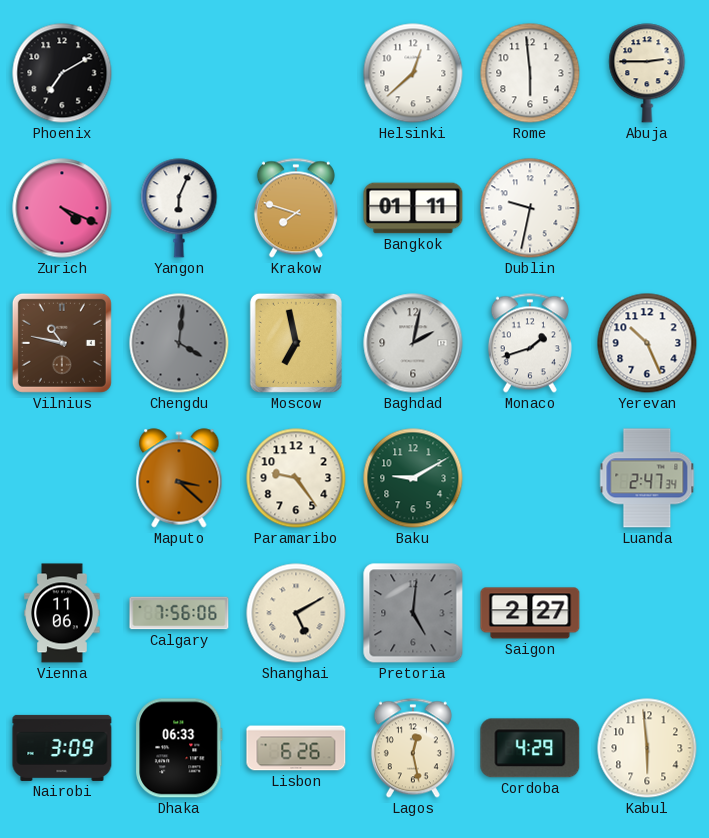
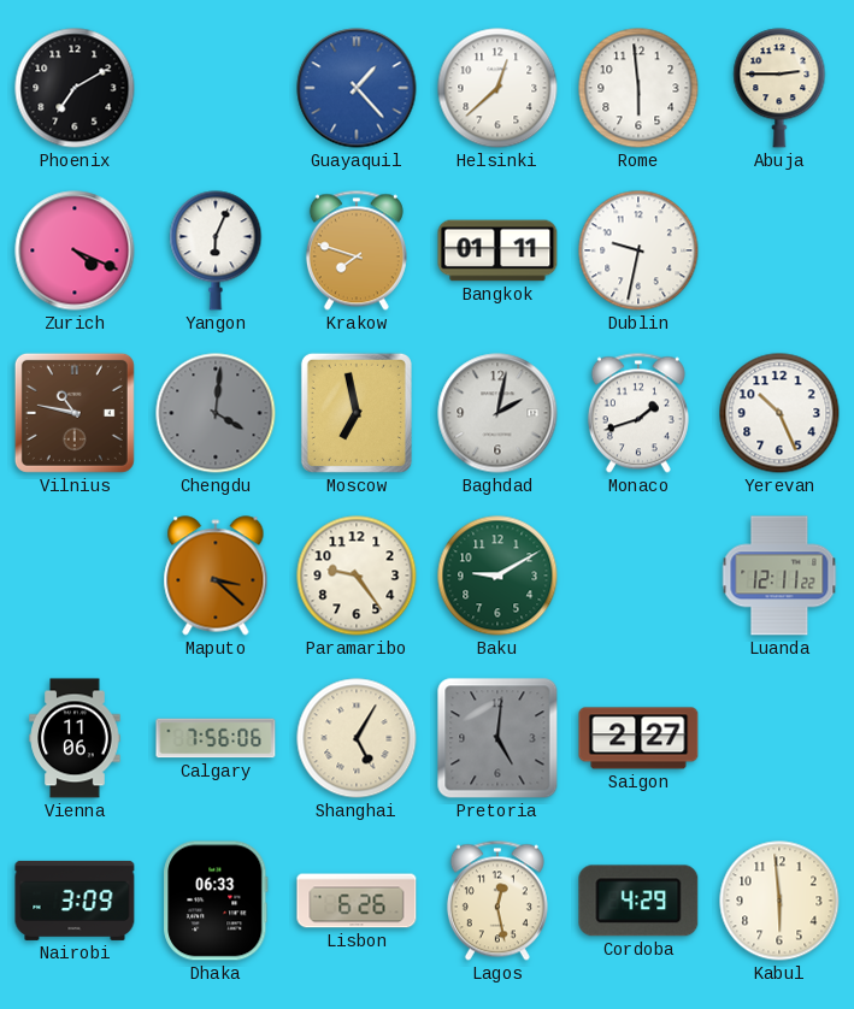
Guayaquil: none -> 1:23
Luanda: 2:47 -> 12:11
Shanghai: 5:10 -> 5:05
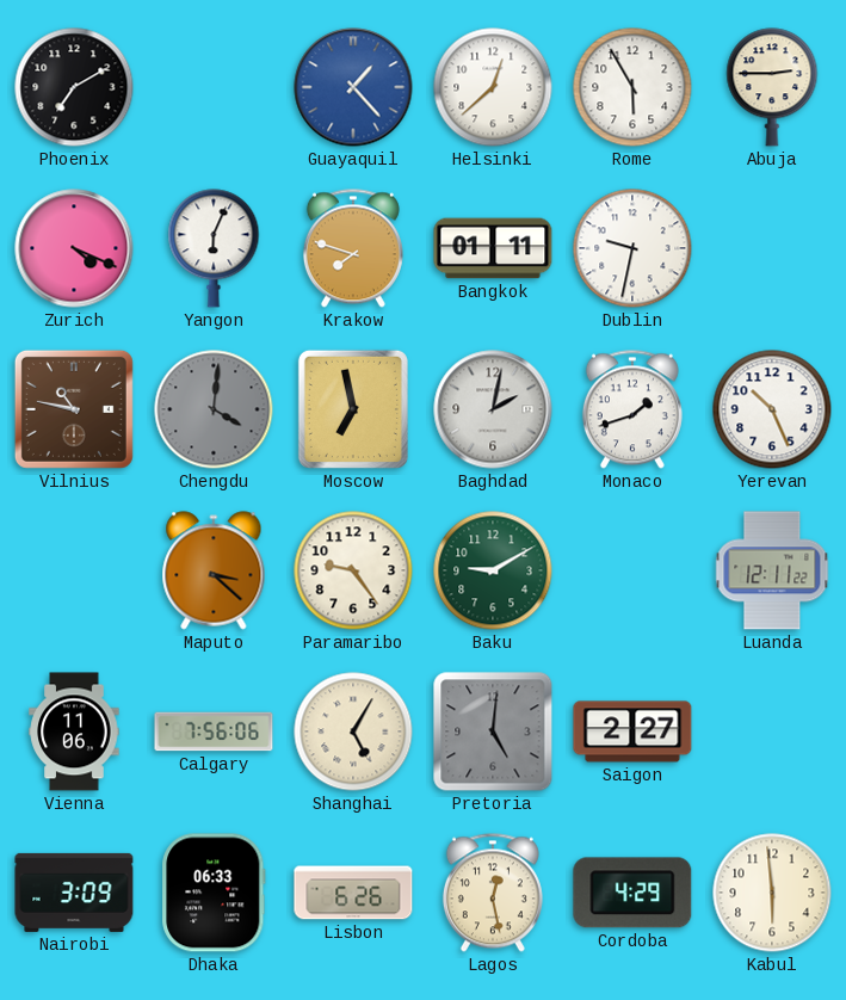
Rome: 5:59 -> 5:55
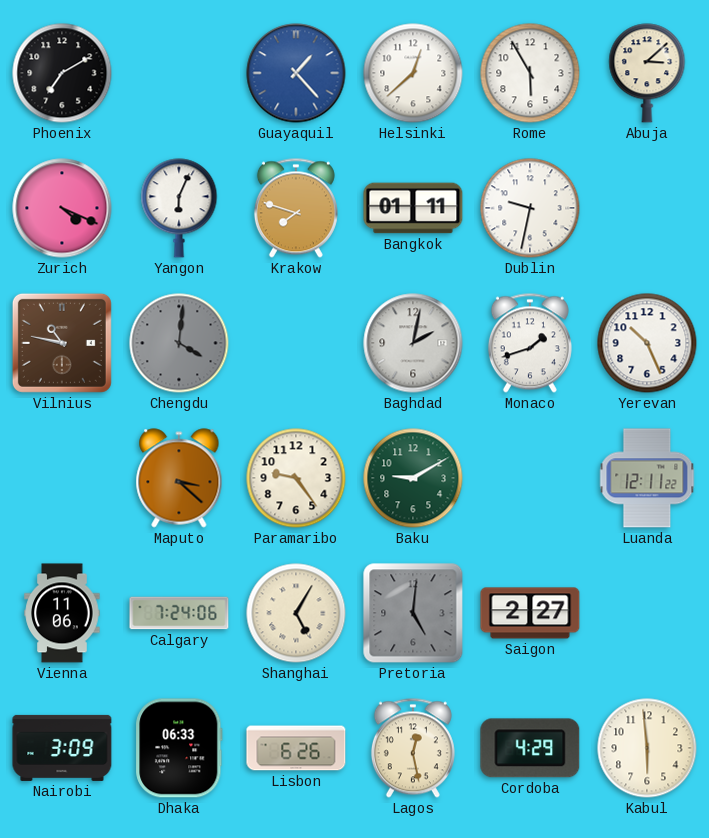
Abuja: 2:45 -> 3:08
Moscow: 6:58 -> none
Calgary: 7:56 -> 7:24
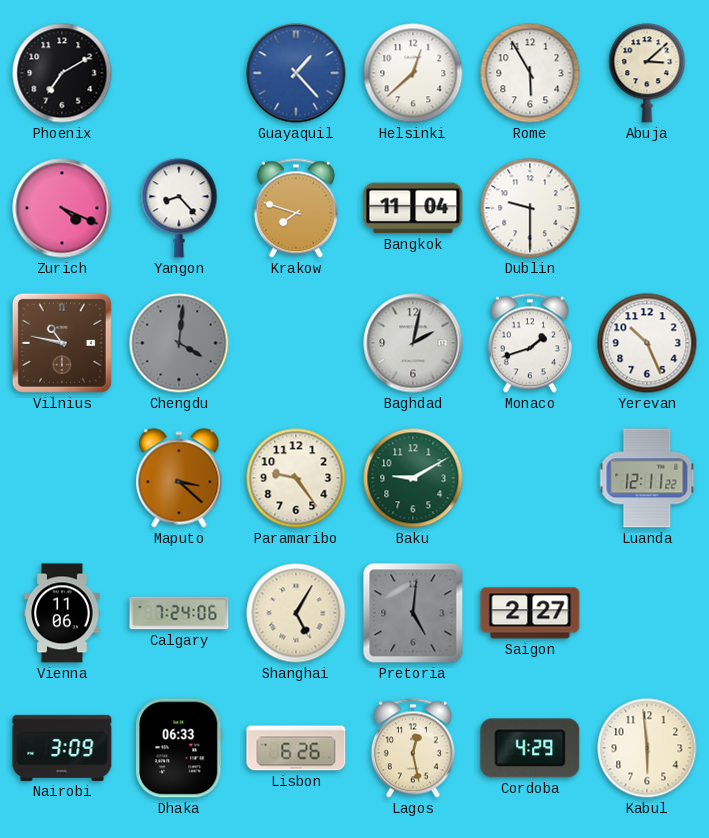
Yangon: 6:04 -> 8:23
Bangkok: 01:11 -> 11:04
Dublin: 9:32 -> 9:30
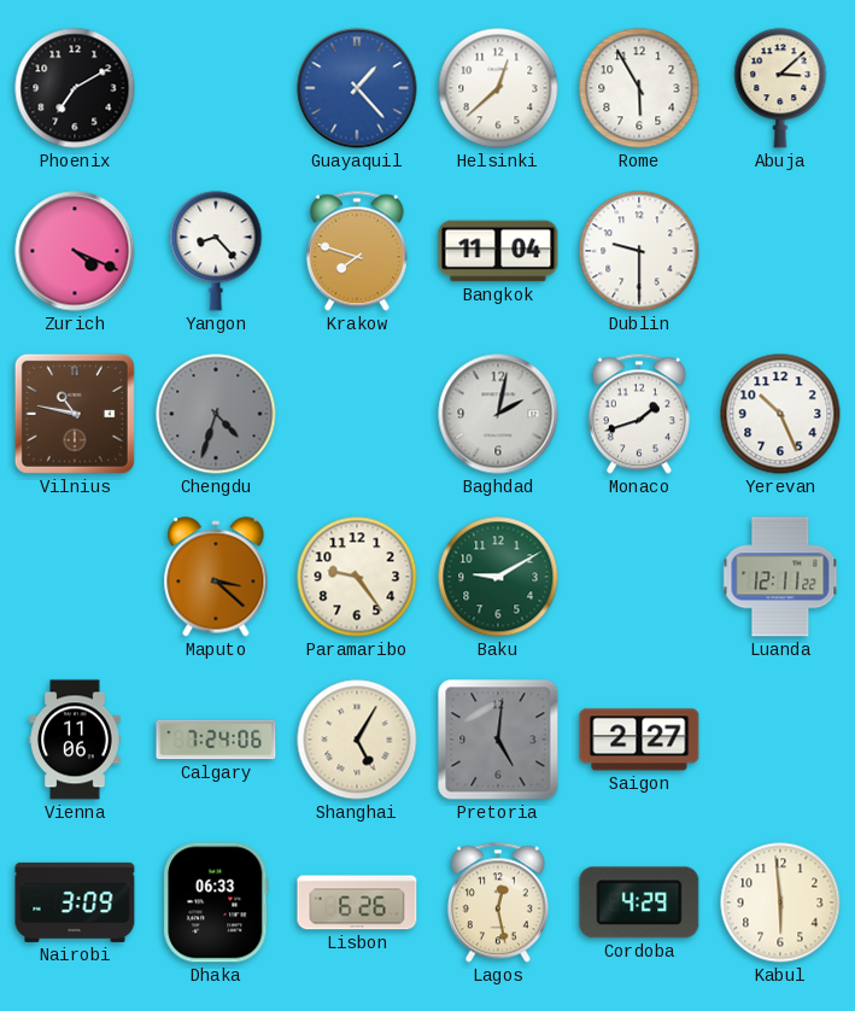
Chengdu: 4:01 -> 4:33
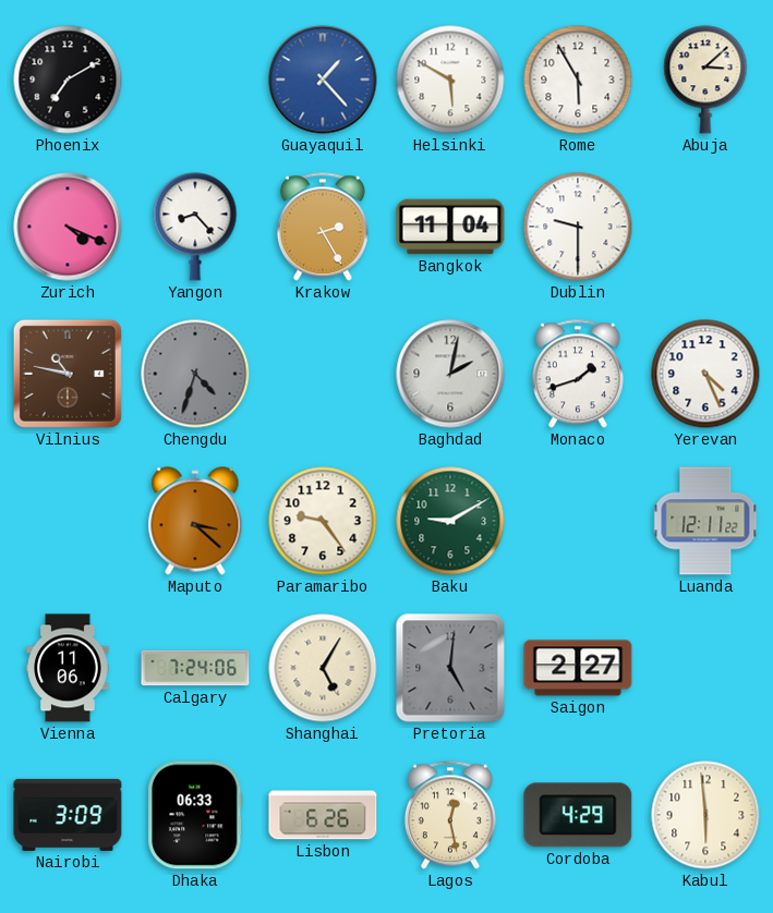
Helsinki: 12:38 -> 5:50
Krakow: 7:48 -> 2:25
Yerevan: 10:26 -> 4:26
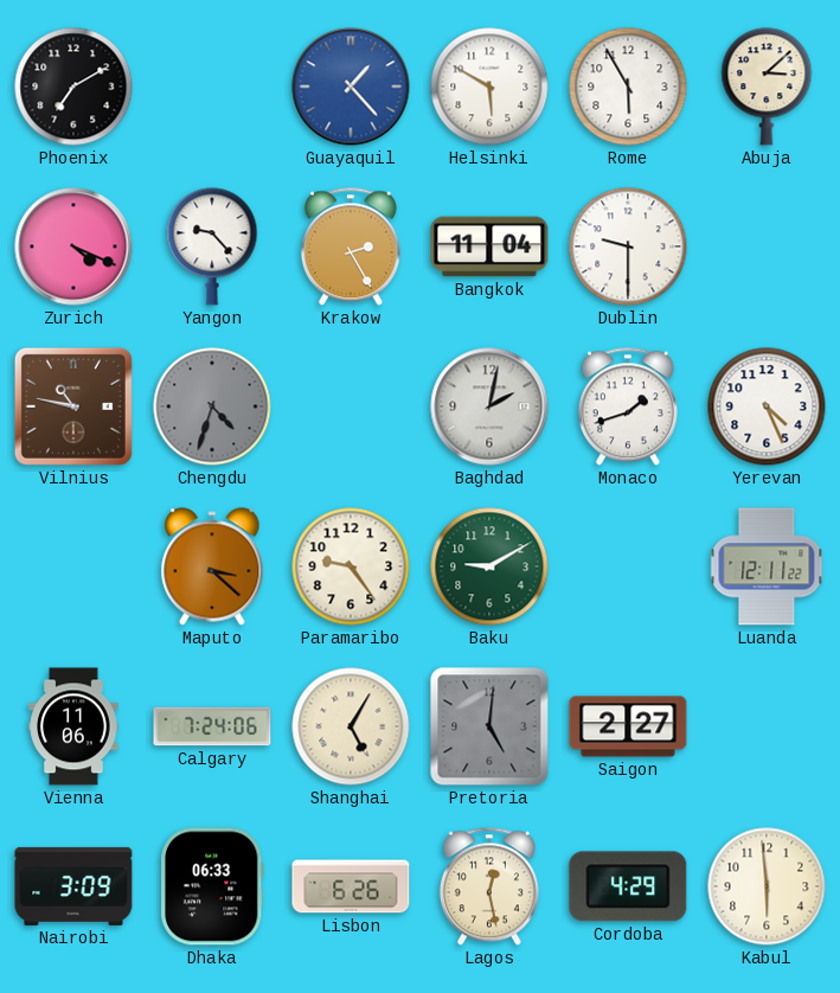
Yangon: 8:23 -> 9:23
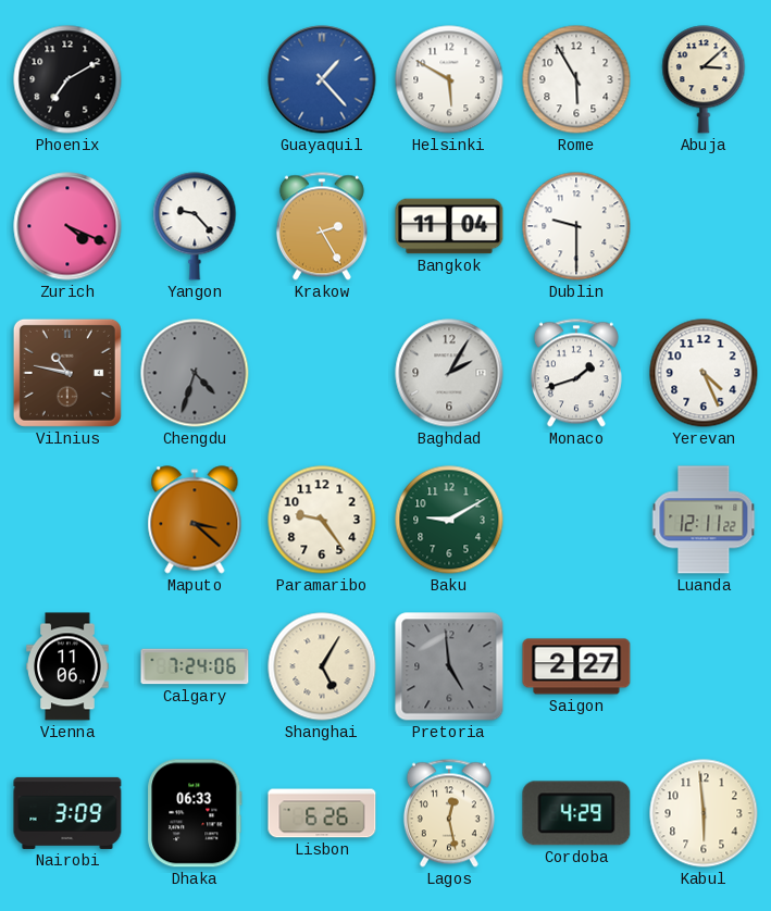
Baghdad: 2:02 -> 2:05
Pretoria: 5:01 -> 4:59
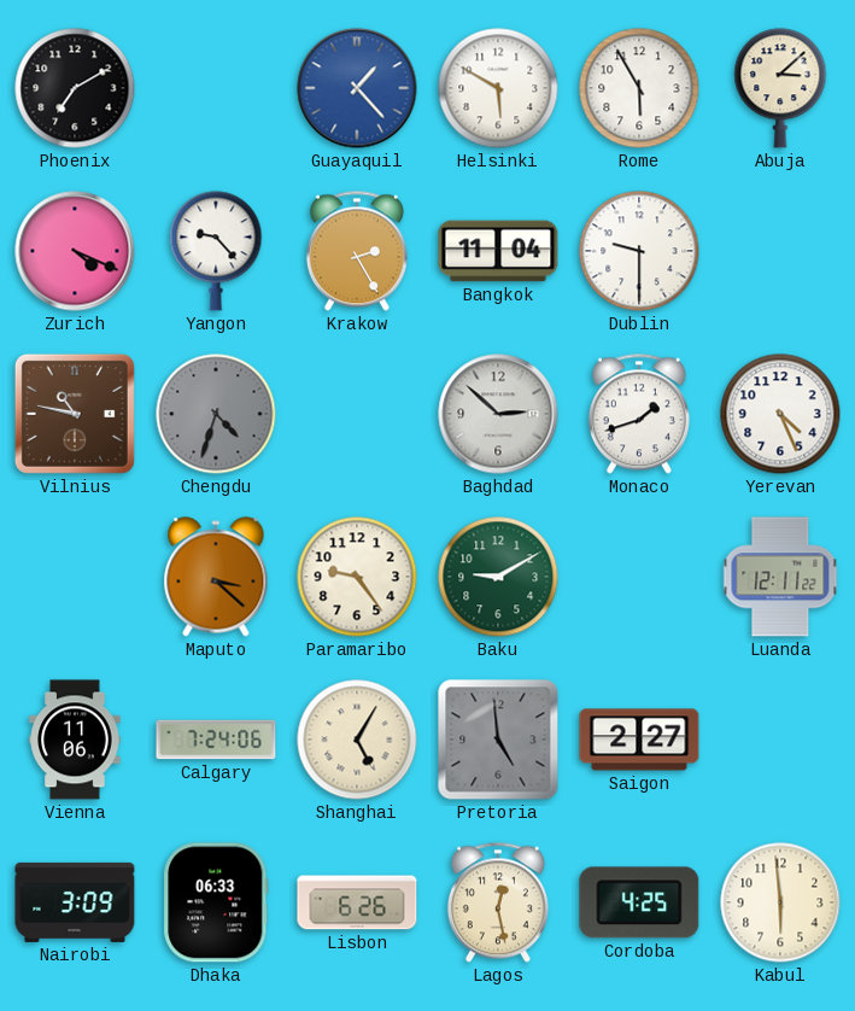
Baghdad: 2:05 -> 2:52
Cordoba: 4:29 -> 4:25
